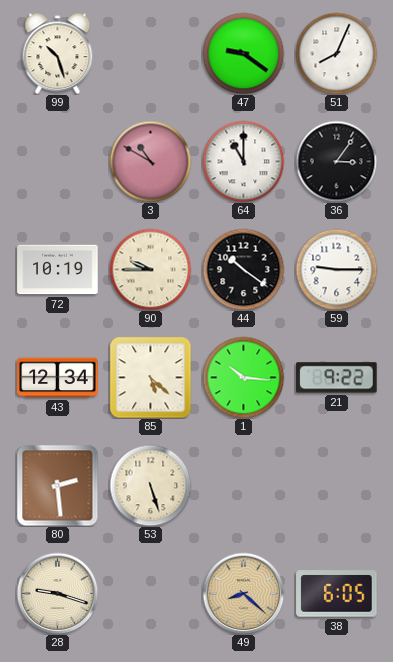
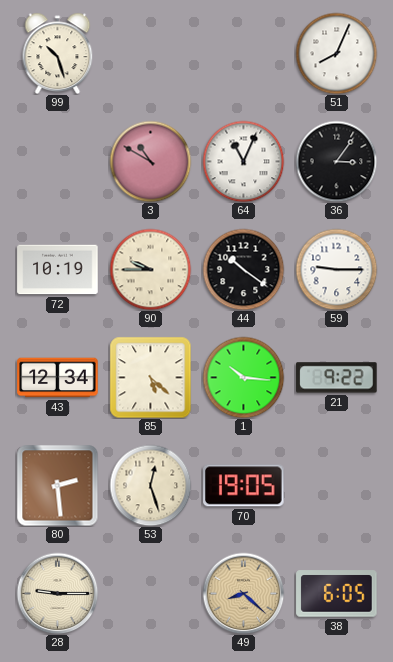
47: 9:21 -> none
64: 11:00 -> 11:04
53: 5:27 -> 12:27
70: none -> 19:05
28: 9:18 -> 9:15
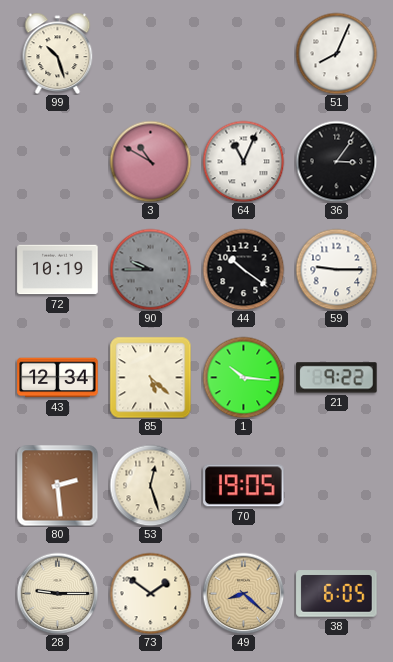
90 dial: cream -> grey
73: none -> 1:51
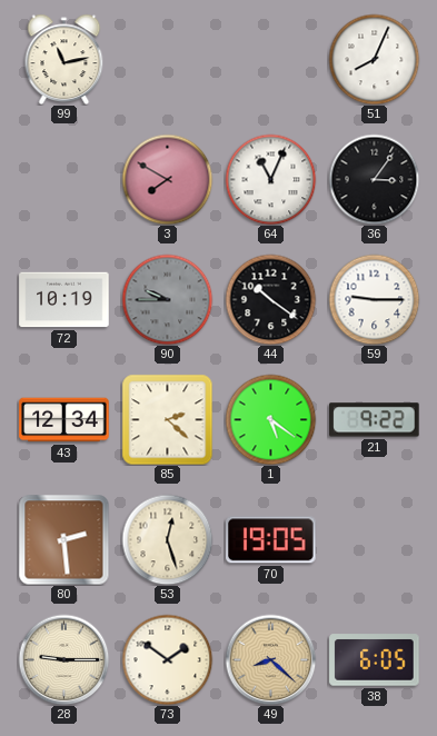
99: 10:27 -> 11:13
3: 10:50 -> 7:50
85: 5:22 -> 2:22
1: 10:16 -> 5:21
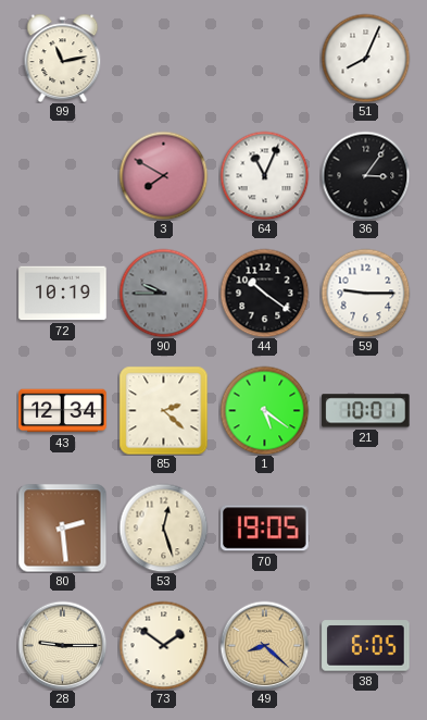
21: 9:22 -> 10:01
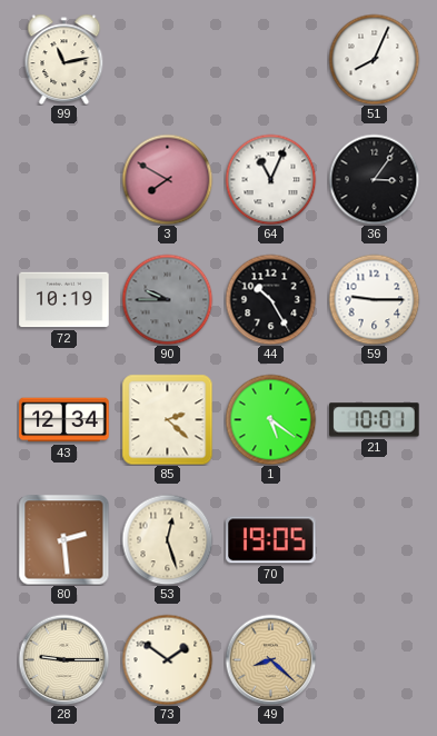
44: 10:21 -> 10:25
38: 6:05 -> none
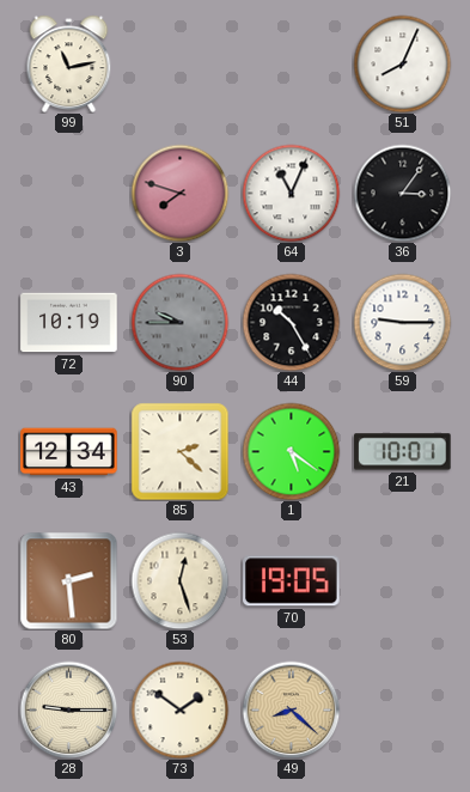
3: 7:50 -> 7:48
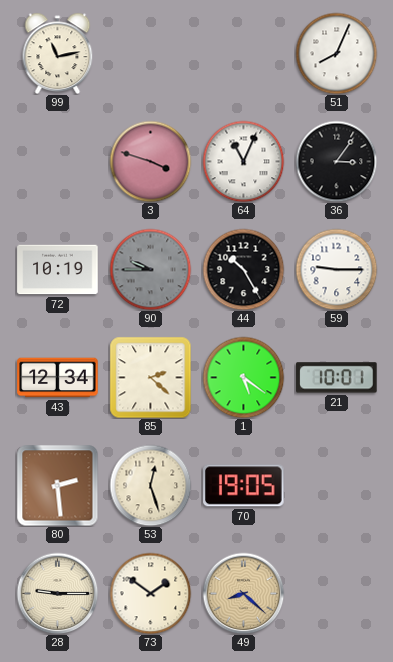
3: 7:48 -> 3:48
